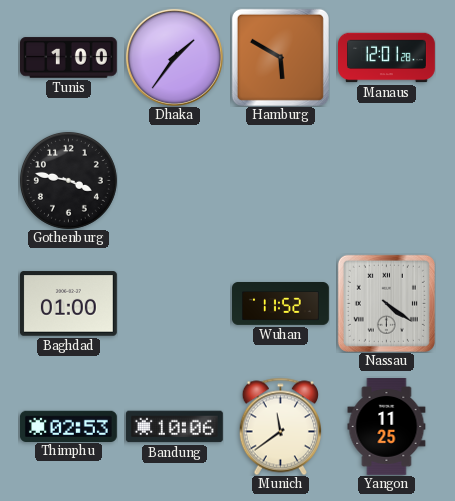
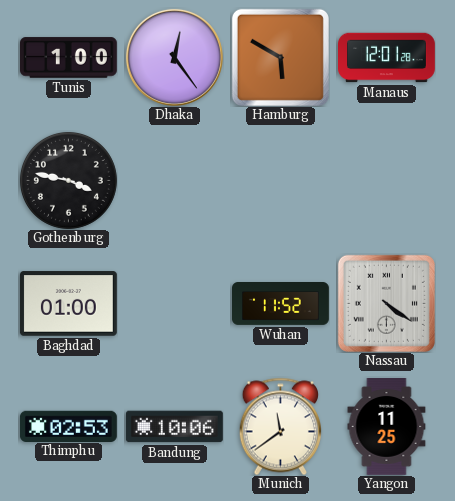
Dhaka: 1:36 -> 12:24
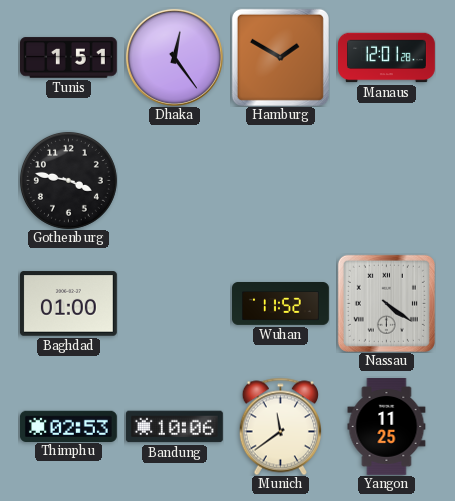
Tunis: 1:00 -> 1:51
Hamburg: 5:50 -> 1:50
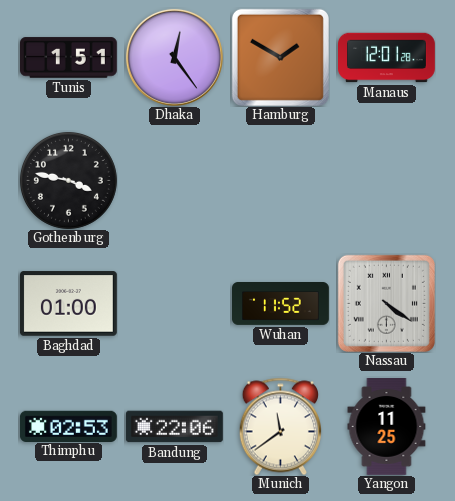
Bandung: 10:06 -> 22:06
